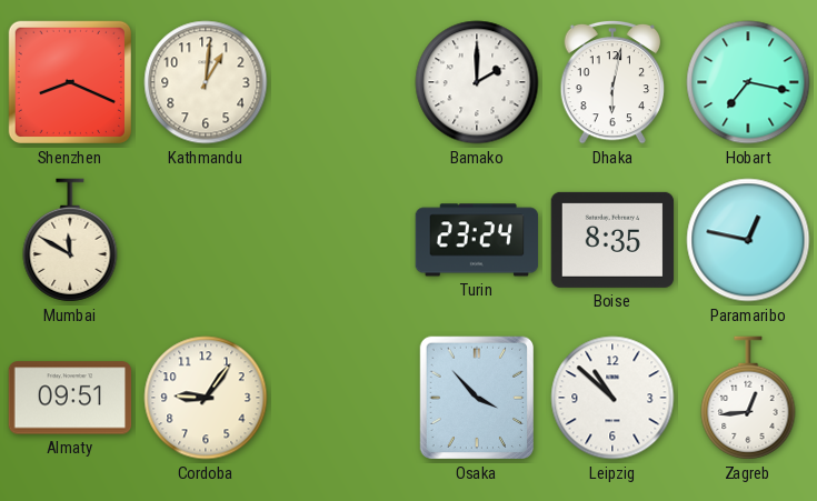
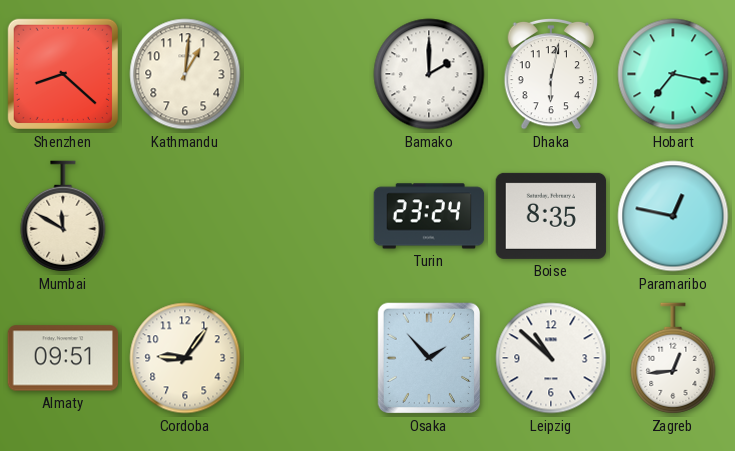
Shenzhen: 8:19 -> 8:22
Osaka: 3:53 -> 1:53
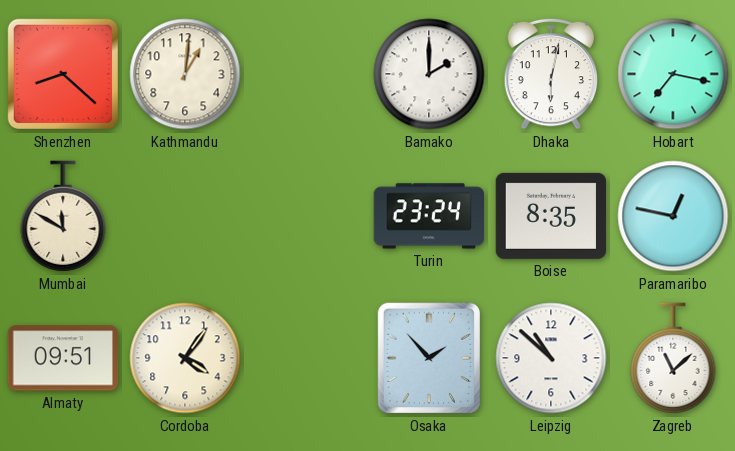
Cordoba: 9:06 -> 4:06
Zagreb: 12:44 -> 11:08
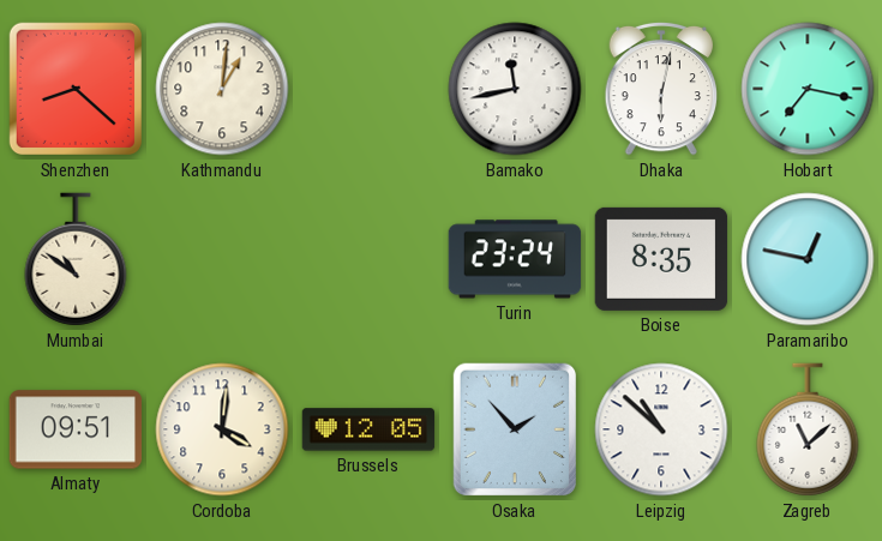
Bamako: 2:00 -> 11:43
Mumbai: 11:50 -> 10:51
Cordoba: 4:06 -> 4:01
Brussels: none -> 12:05
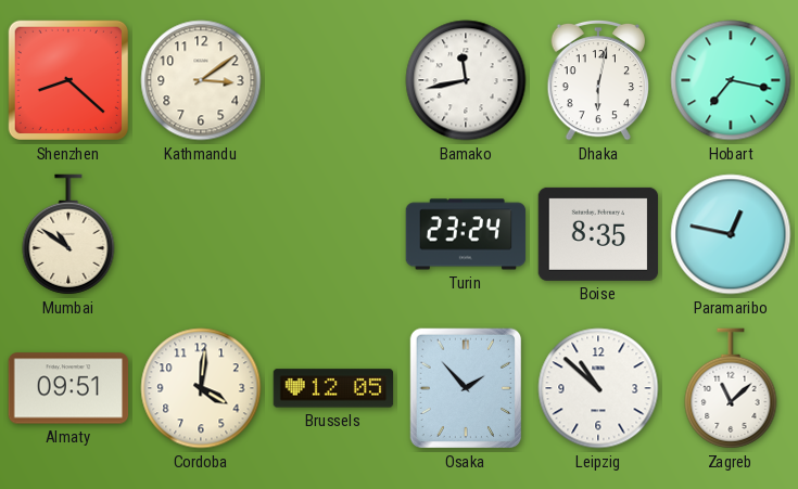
Kathmandu: 1:01 -> 3:09
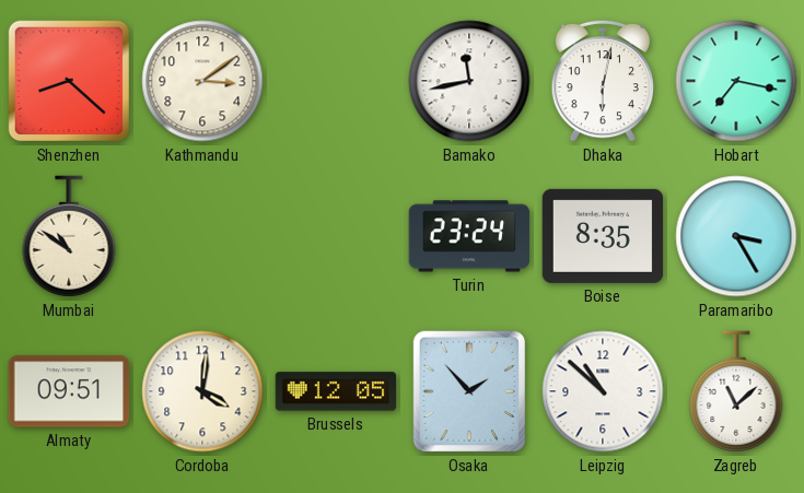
Paramaribo: 12:47 -> 3:25
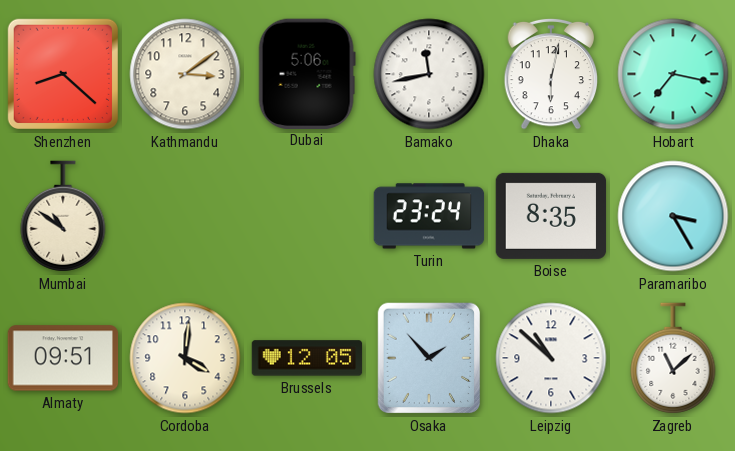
Dubai: none -> 5:06
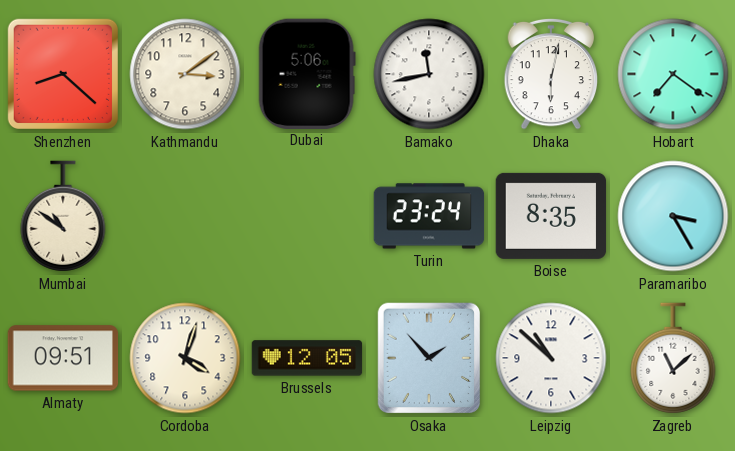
Hobart: 7:17 -> 7:21
Cordoba: 4:01 -> 4:03
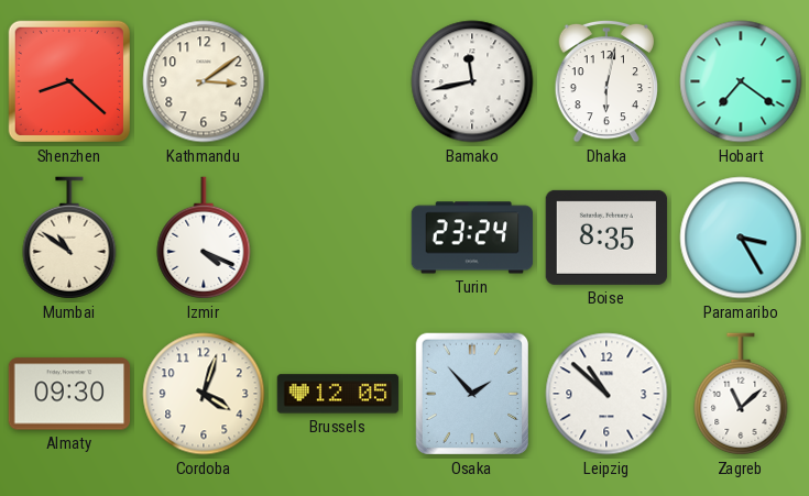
Dubai: 5:06 -> none
Izmir: none -> 4:19
Almaty: 09:51 -> 09:30
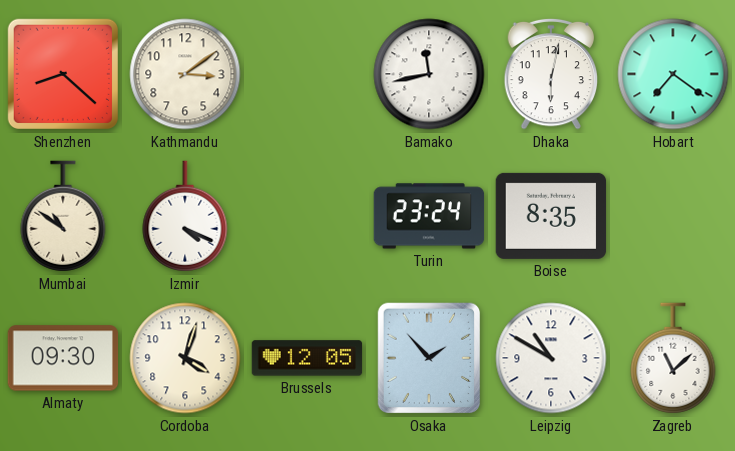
Paramaribo: 3:25 -> none
Leipzig: 10:52 -> 10:50
